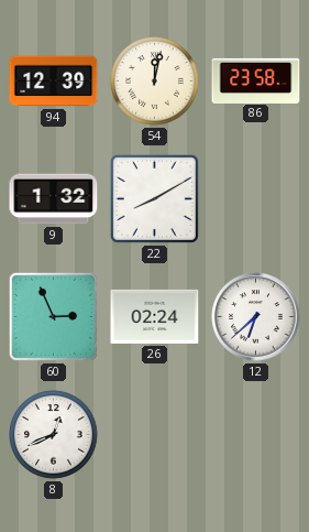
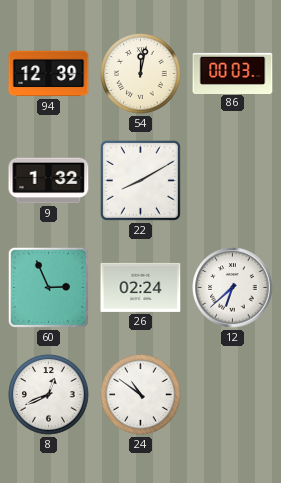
86: 23:58 -> 00:03
24: none -> 10:51
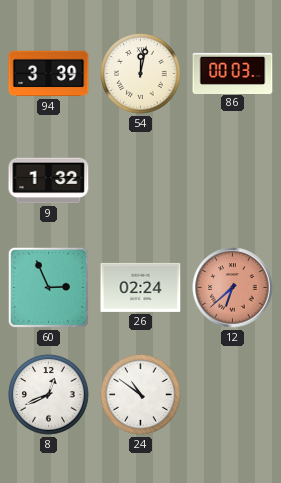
94: 12:39 -> 3:39
22: 8:10 -> none
12 dial: white -> salmon
